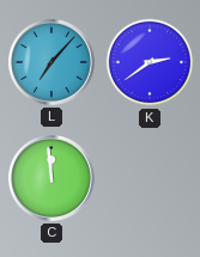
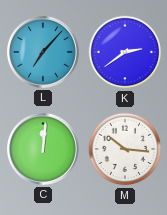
C: 11:59 -> 12:01
M: none -> 10:16
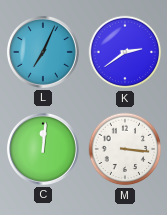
L: 7:07 -> 7:04
M: 10:16 -> 3:16
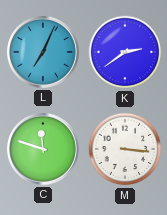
C: 12:01 -> 11:48
